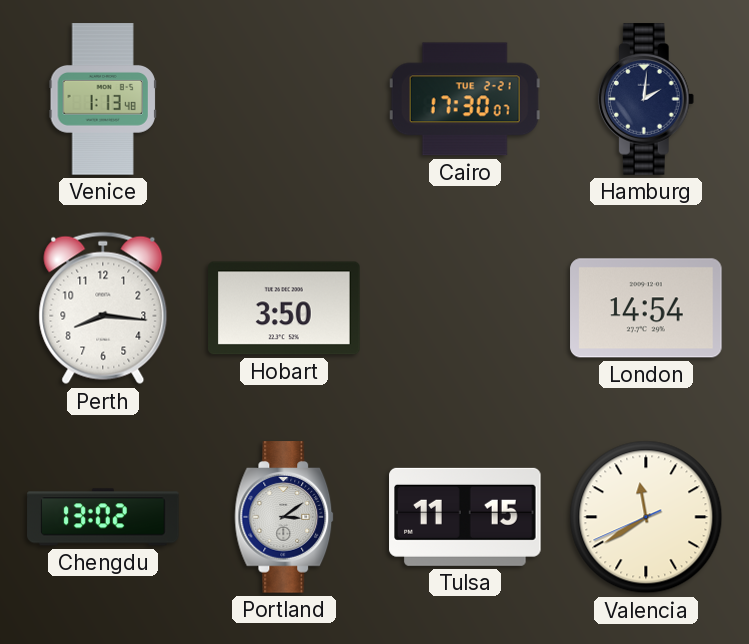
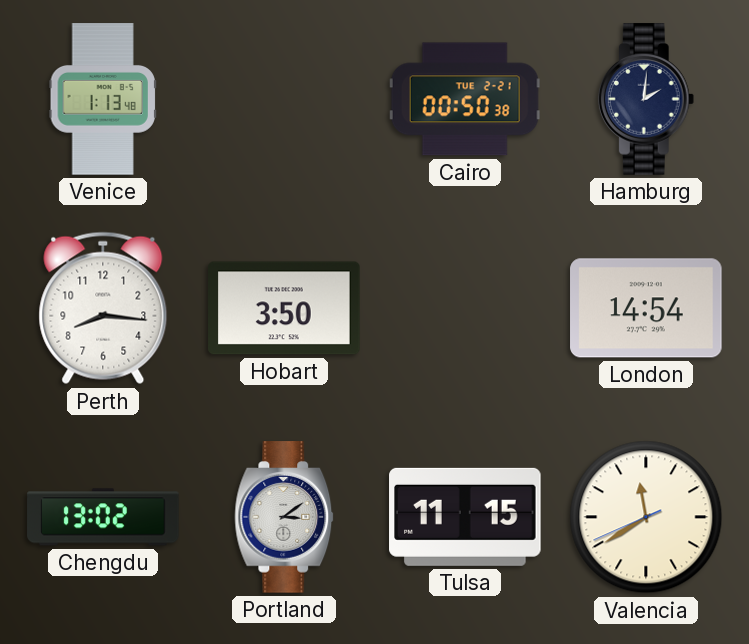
Cairo: 17:30 -> 00:50
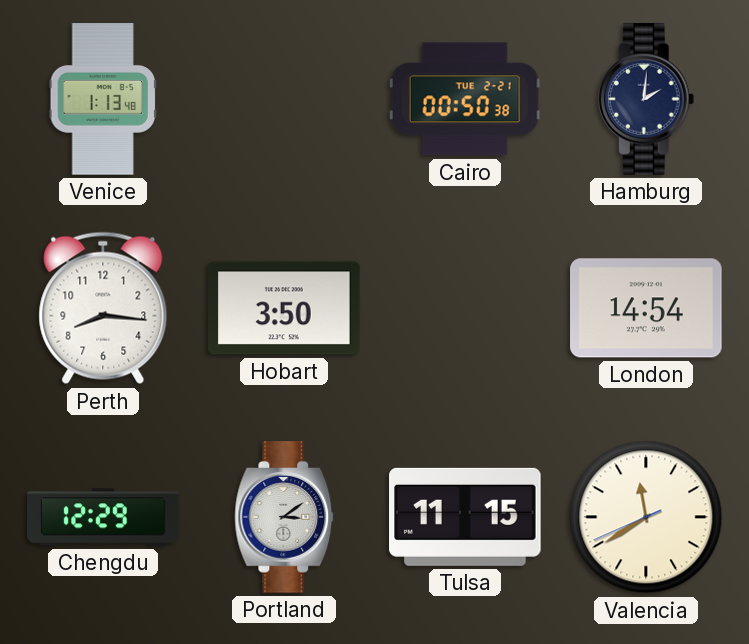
Chengdu: 13:02 -> 12:29
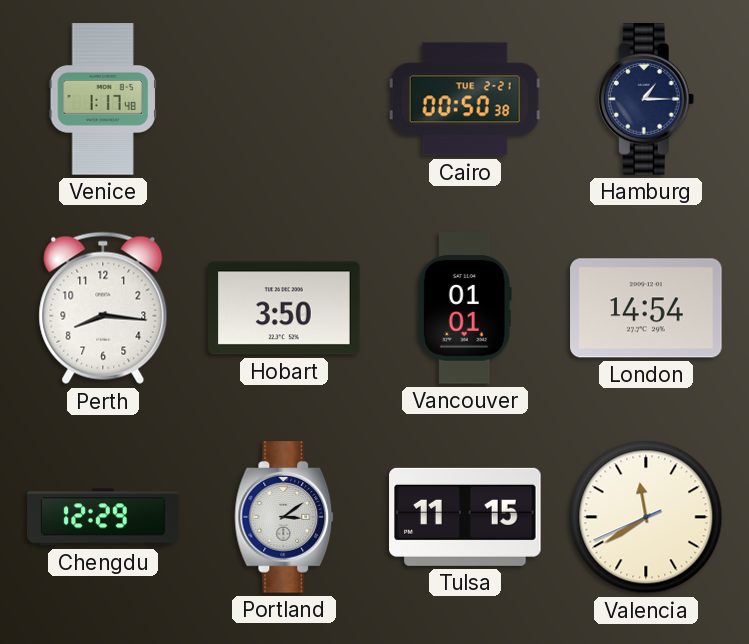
Venice: 1:13 -> 1:17
Hamburg: 2:01 -> 1:15
Vancouver: none -> 01:01
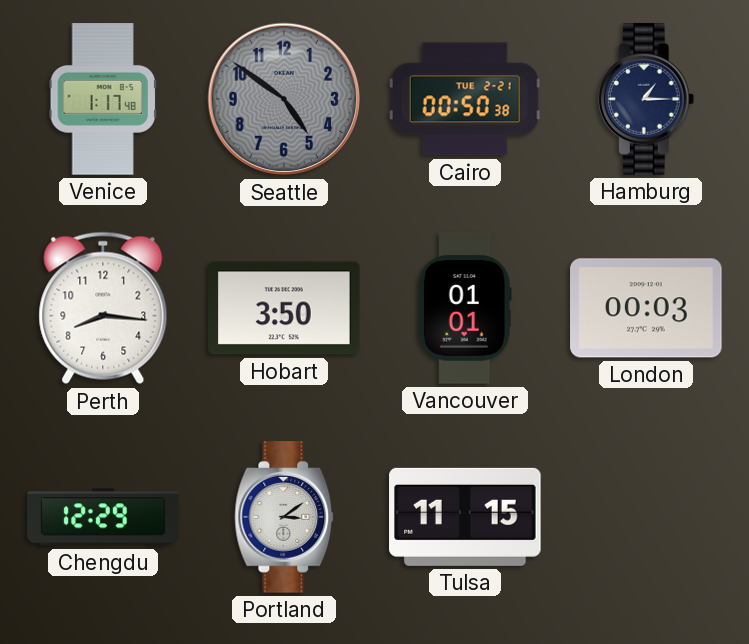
Seattle: none -> 4:51
London: 14:54 -> 00:03
Valencia: 11:39 -> none
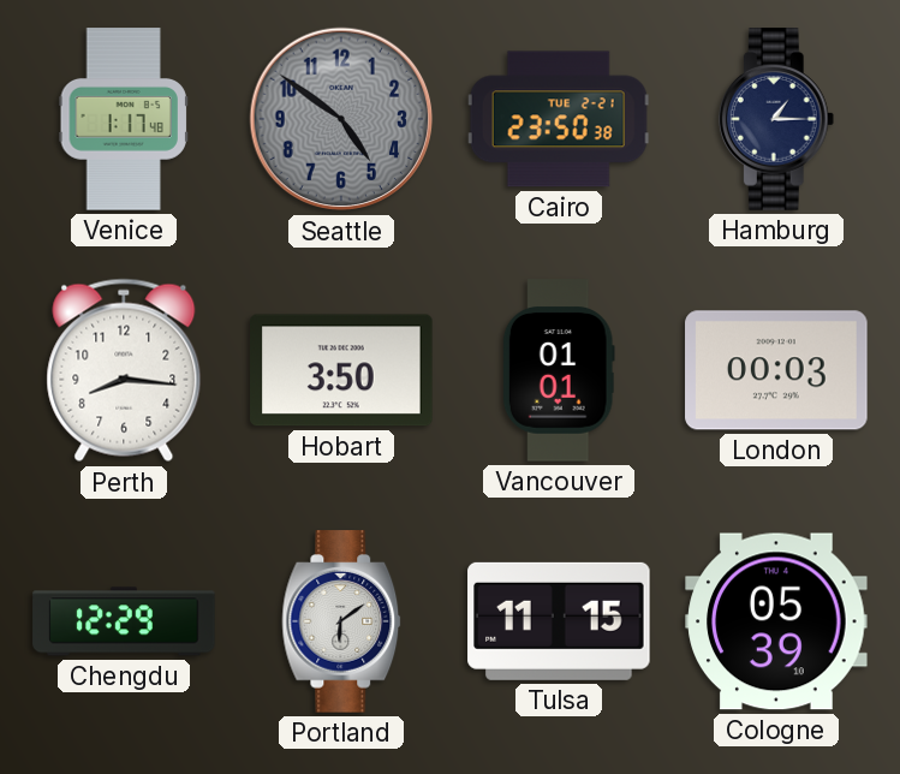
Cairo: 00:50 -> 23:50
Portland: 3:09 -> 6:09
Cologne: none -> 05:39
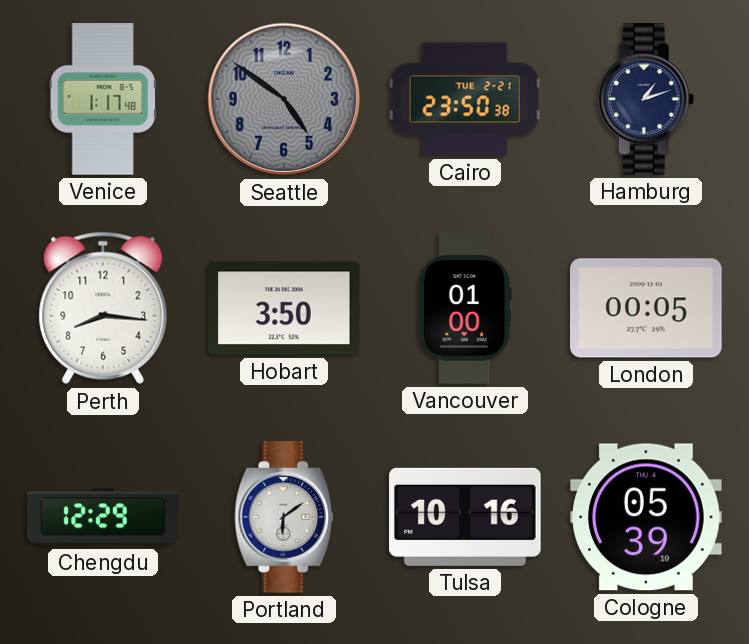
Hamburg: 1:15 -> 1:12
Vancouver: 01:01 -> 01:00
London: 00:03 -> 00:05
Tulsa: 11:15 -> 10:16
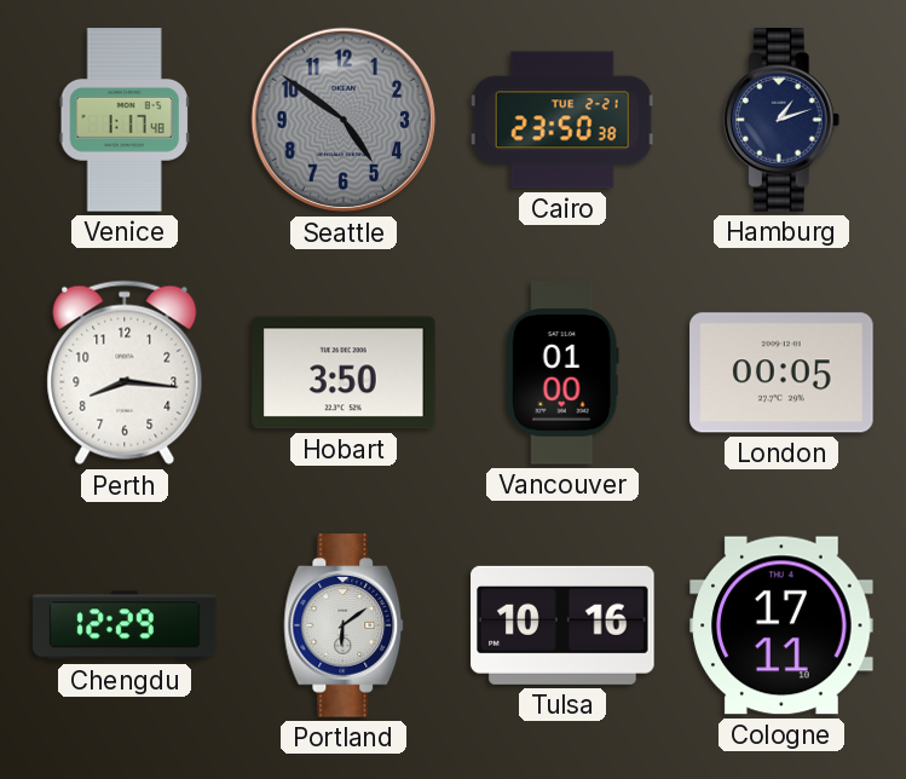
Cologne: 05:39 -> 17:11
